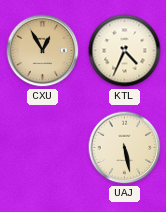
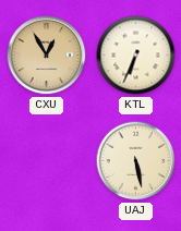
KTL: 4:34 -> 6:34
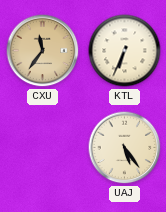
CXU: 12:55 -> 11:36
UAJ: 5:28 -> 5:24
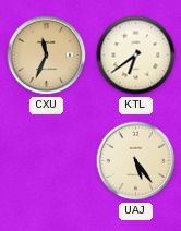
CXU: 11:36 -> 11:34
KTL: 6:34 -> 6:39
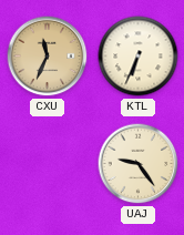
KTL: 6:39 -> 6:34
UAJ: 5:24 -> 9:24
